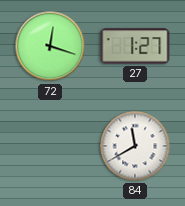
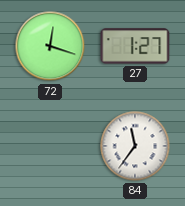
84: 11:40 -> 11:36
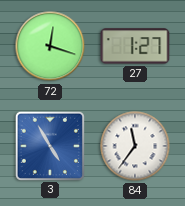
3: none -> 4:55
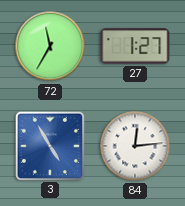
72: 12:18 -> 11:35
84: 11:36 -> 12:14
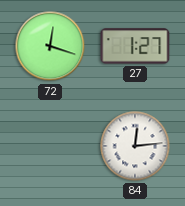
72: 11:35 -> 12:18
3: 4:55 -> none
